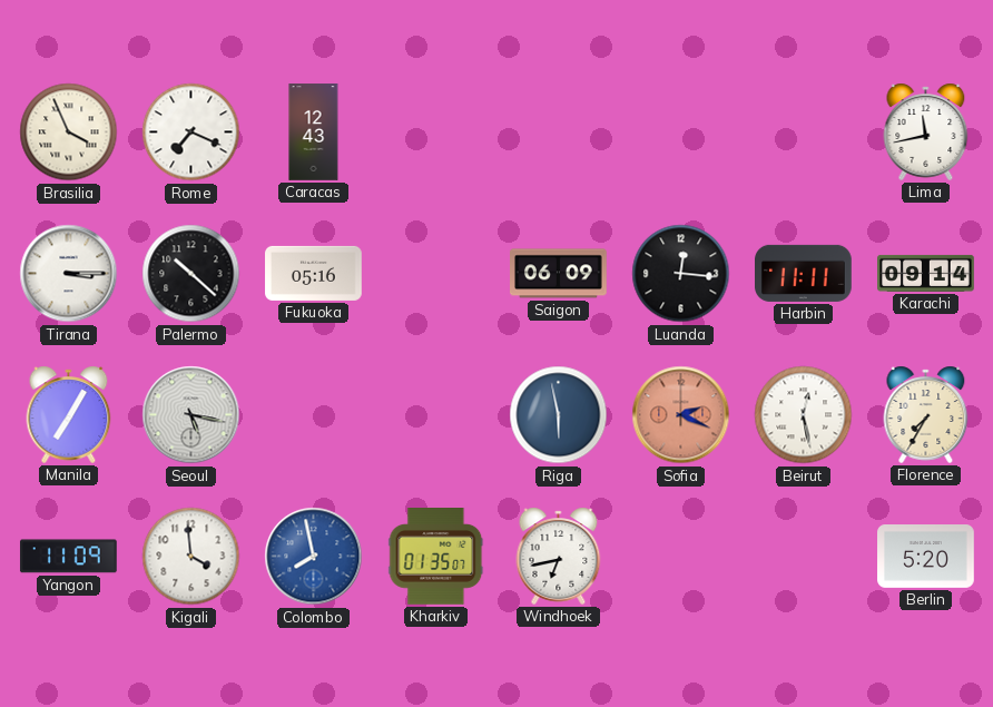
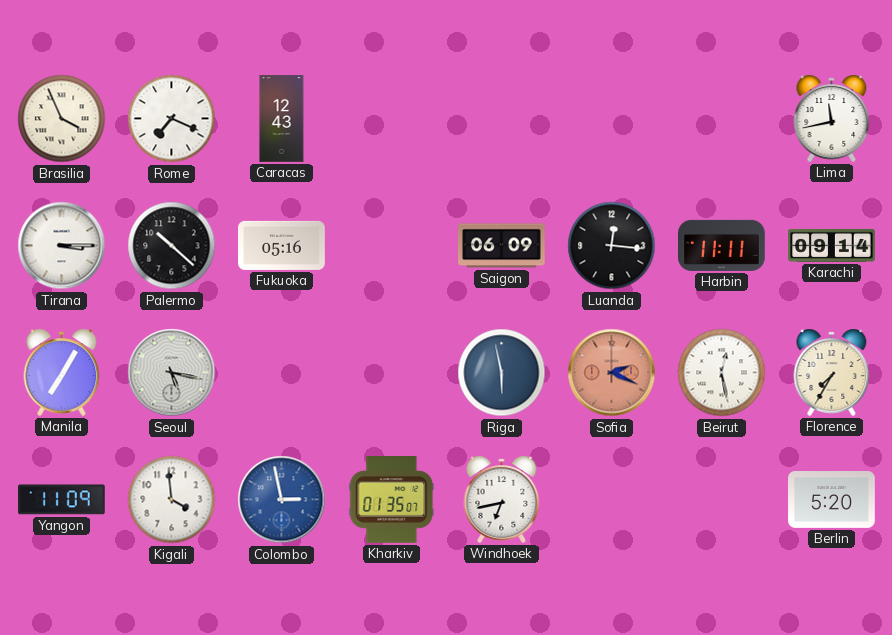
Colombo: 7:58 -> 2:58
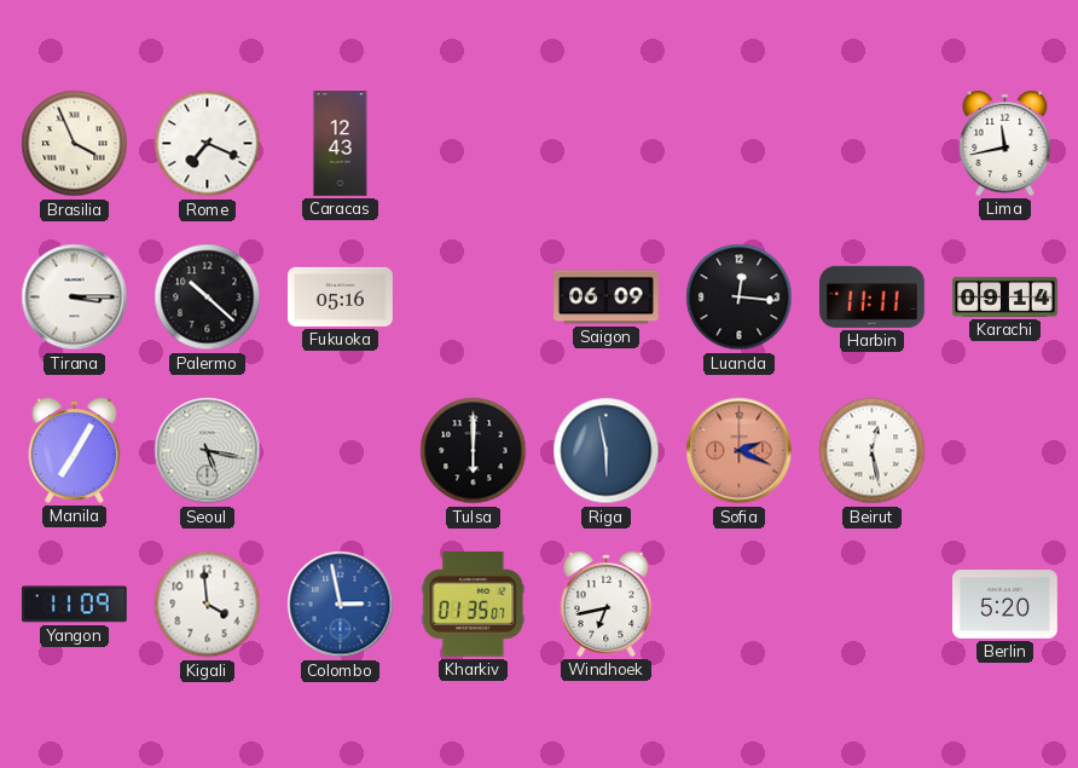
Tulsa: none -> 6:00
Florence: 7:35 -> none
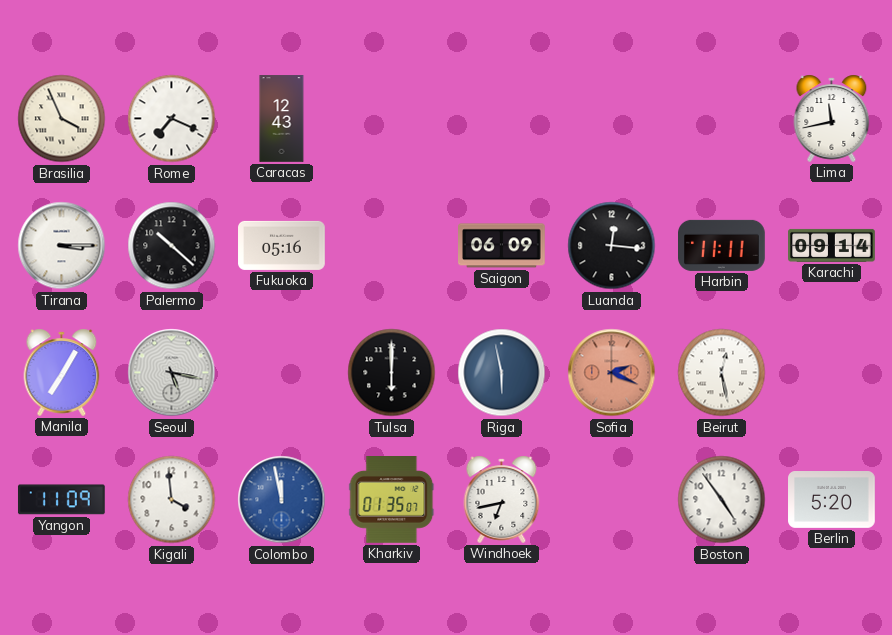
Colombo: 2:58 -> 11:58
Boston: none -> 4:54
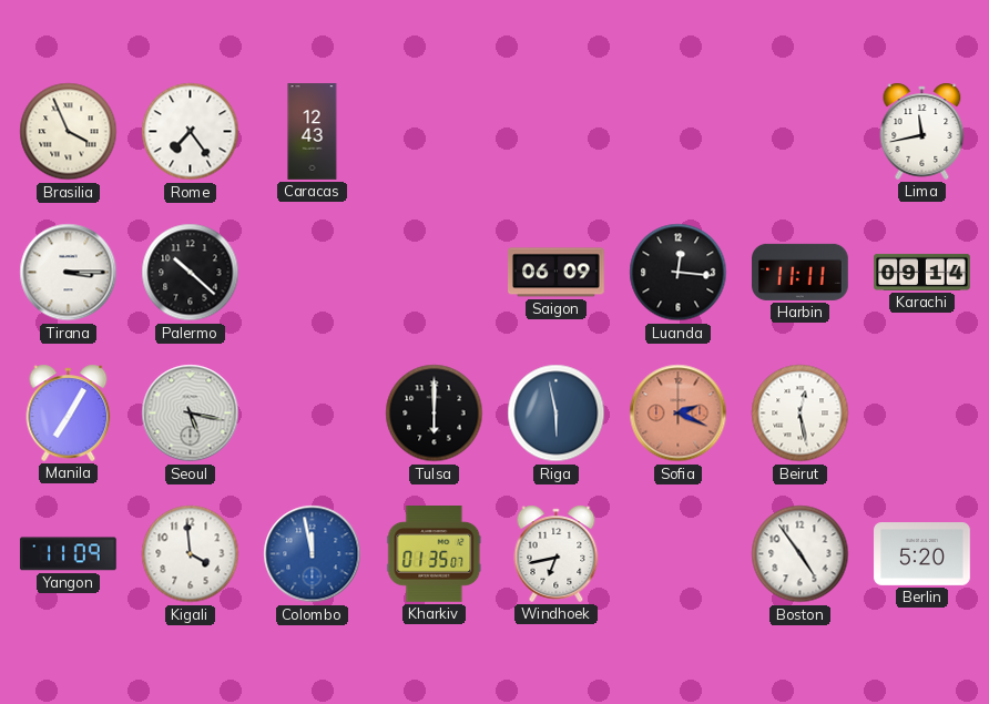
Rome: 7:19 -> 7:24
Fukuoka: 05:16 -> none
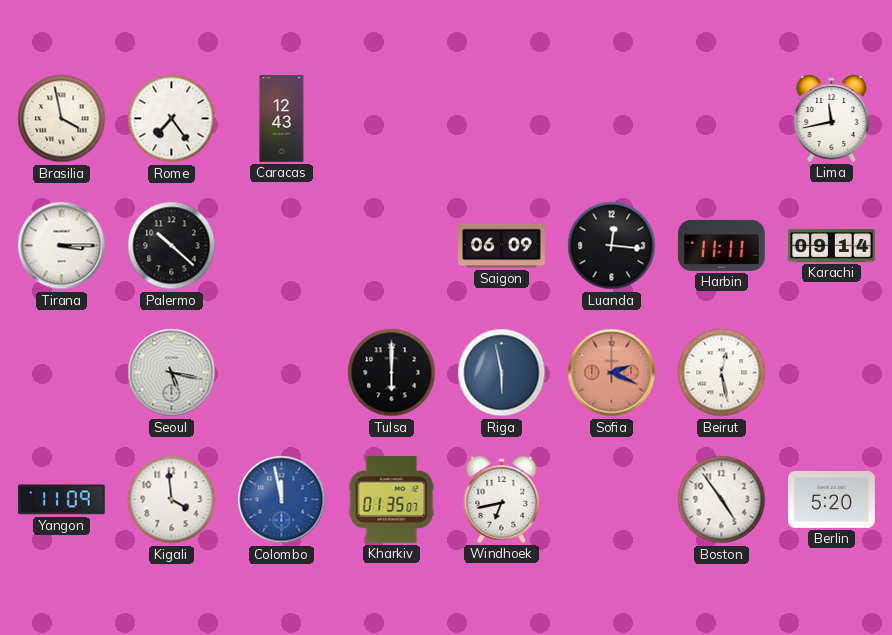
Brasilia: 3:56 -> 3:58
Manila: 7:05 -> none
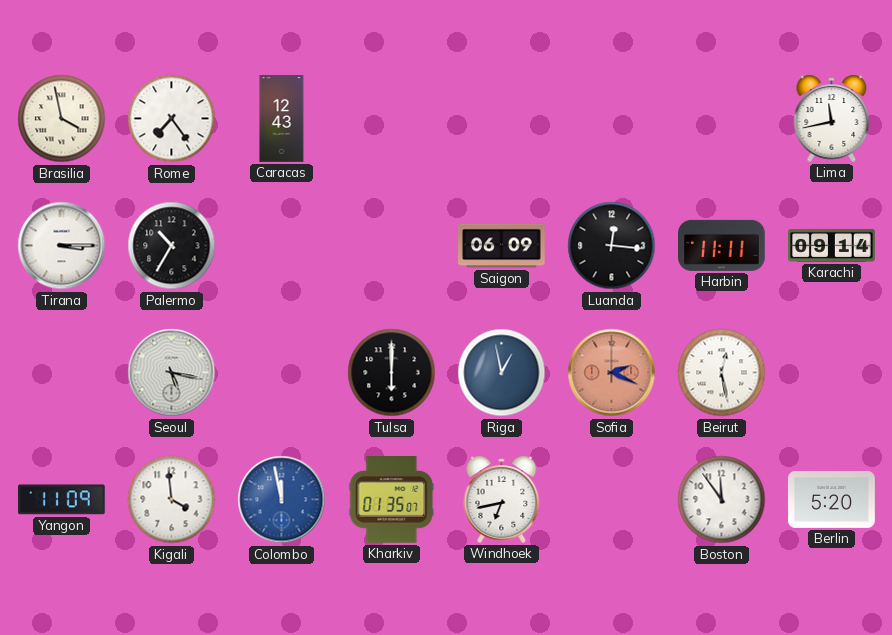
Palermo: 10:22 -> 10:35
Riga: 5:58 -> 12:58
Boston: 4:54 -> 11:54
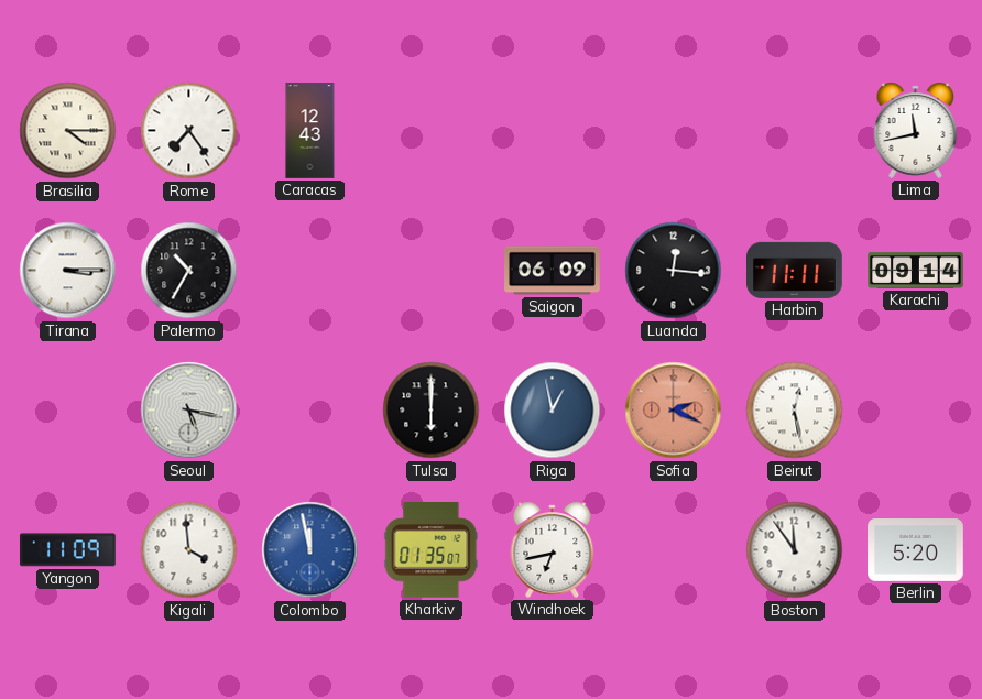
Brasilia: 3:58 -> 4:15
